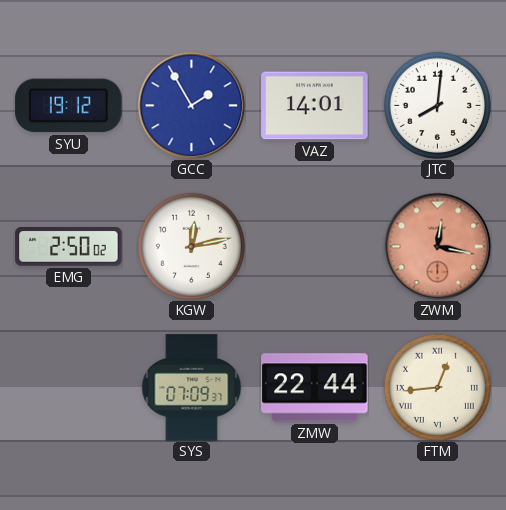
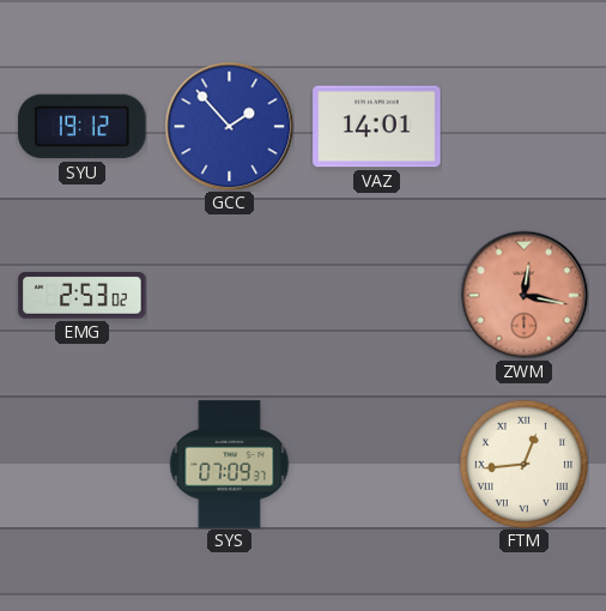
GCC: 1:55 -> 1:53
JTC: 8:01 -> none
EMG: 2:50 -> 2:53
KGW: 12:13 -> none
ZMW: 22:44 -> none
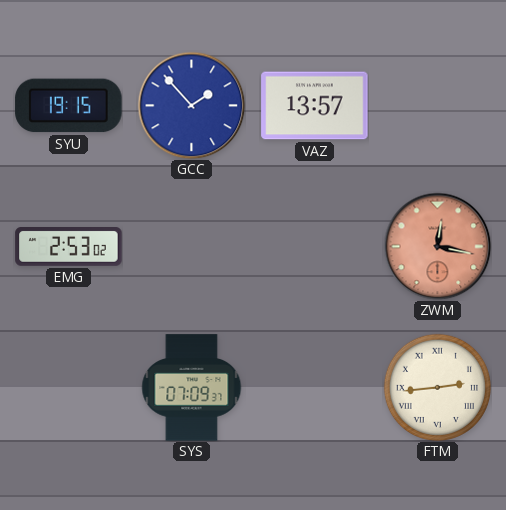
SYU: 19:12 -> 19:15
VAZ: 14:01 -> 13:57
FTM: 12:44 -> 2:44
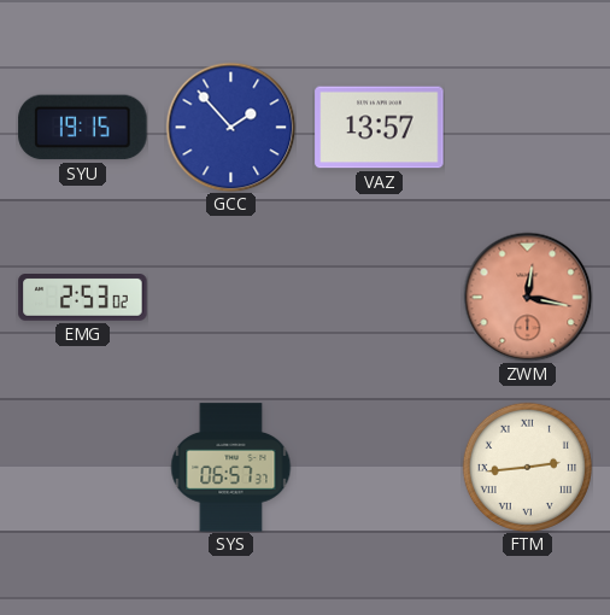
SYS: 07:09 -> 06:57
